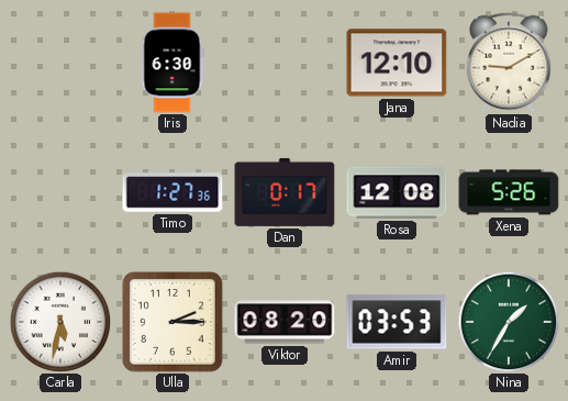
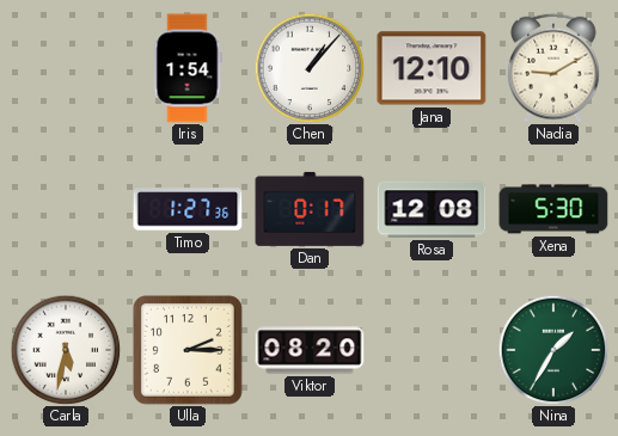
Iris: 6:30 -> 1:54
Chen: none -> 1:07
Xena: 5:26 -> 5:30
Amir: 03:53 -> none
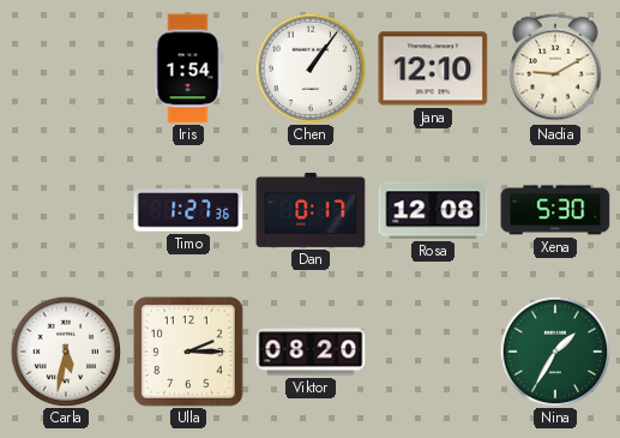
Chen: 1:07 -> 1:06
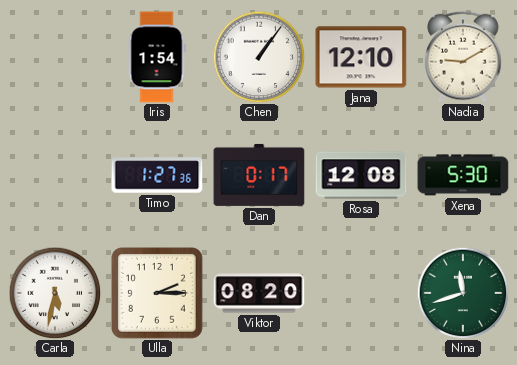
Nina: 1:35 -> 11:42
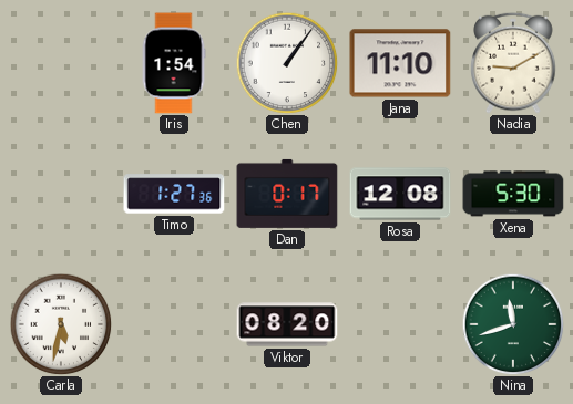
Jana: 12:10 -> 11:10
Ulla: 2:15 -> none
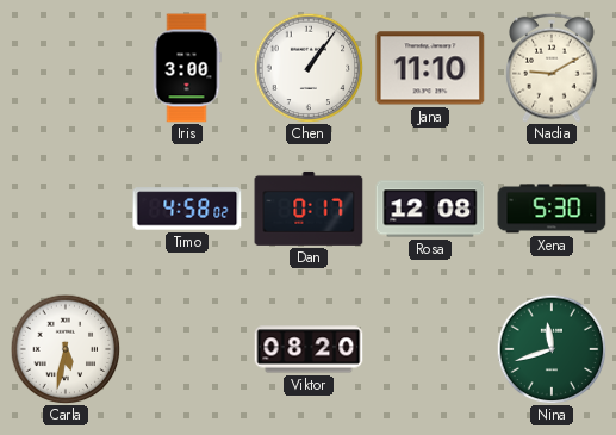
Iris: 1:54 -> 3:00
Timo: 1:27 -> 4:58
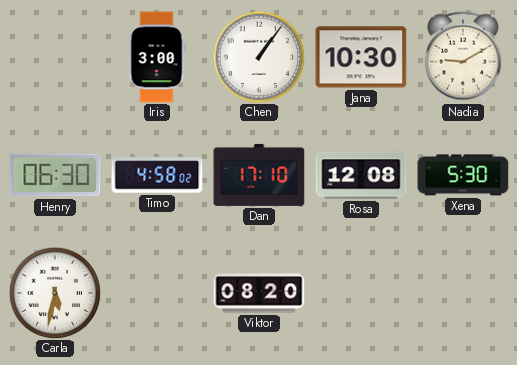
Jana: 11:10 -> 10:30
Henry: none -> 06:30
Dan: 0:17 -> 17:10
Nina: 11:42 -> none
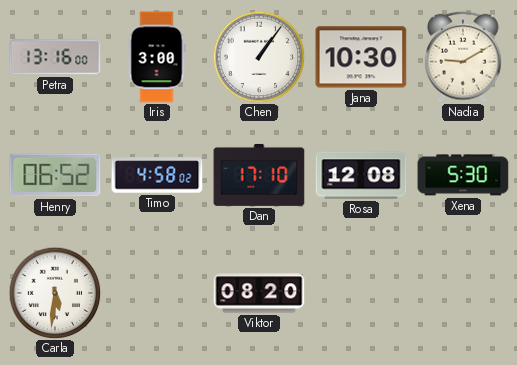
Petra: none -> 13:16
Henry: 06:30 -> 06:52
Carla: 5:32 -> 5:31
